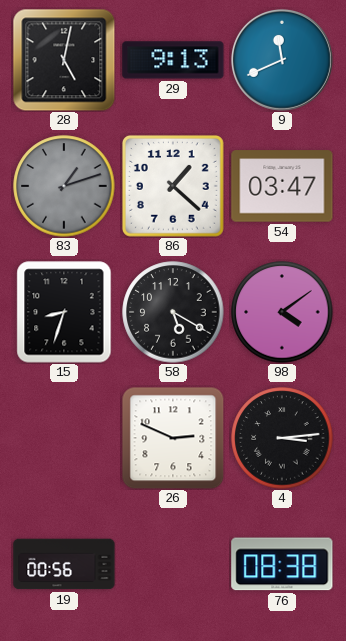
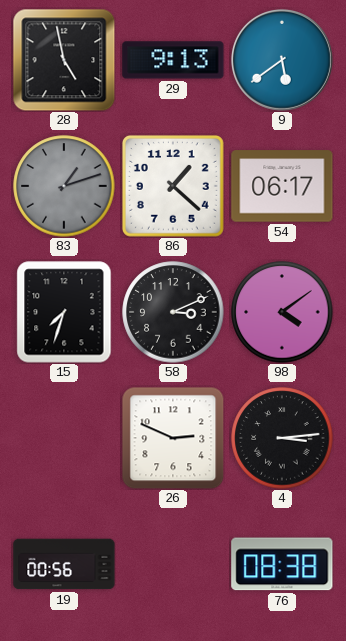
28: 5:02 -> 4:58
9: 11:41 -> 5:39
54: 03:47 -> 06:17
15: 8:33 -> 7:33
58: 5:20 -> 3:11
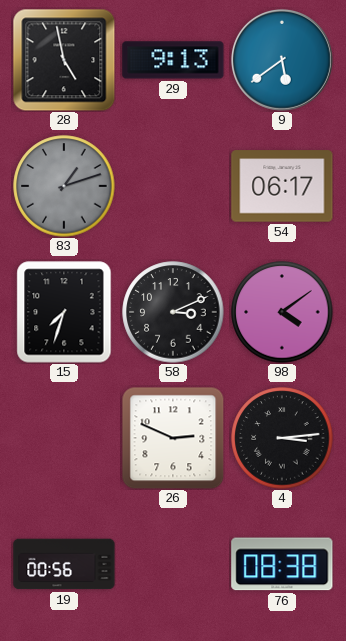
86: 1:22 -> none
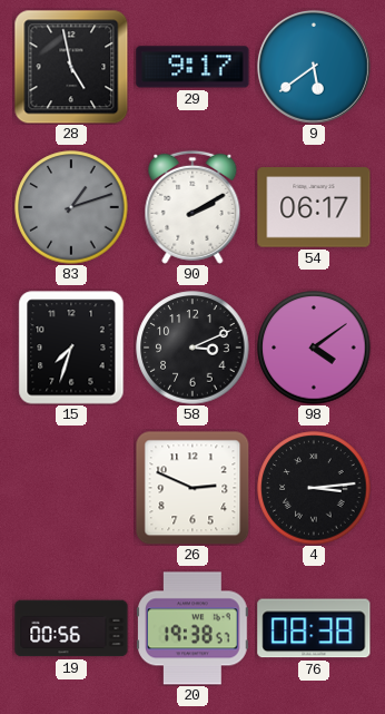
29: 9:13 -> 9:17
90: none -> 2:10
20: none -> 19:38
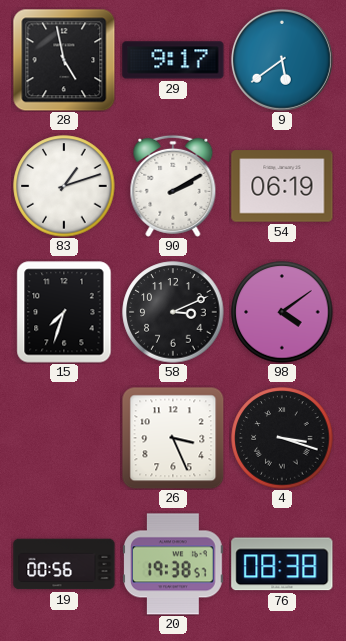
83 dial: grey -> white
54: 06:17 -> 06:19
26: 2:49 -> 3:26
4: 3:14 -> 3:18
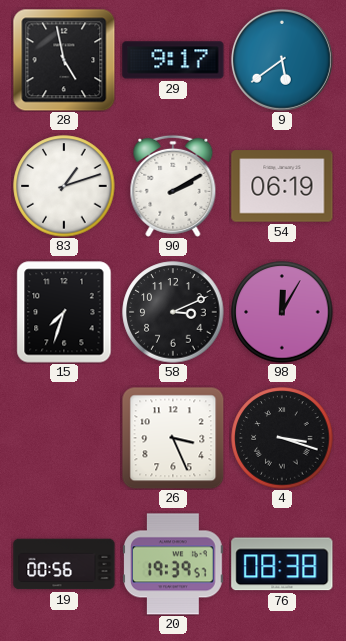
98: 4:09 -> 12:05
20: 19:38 -> 19:39
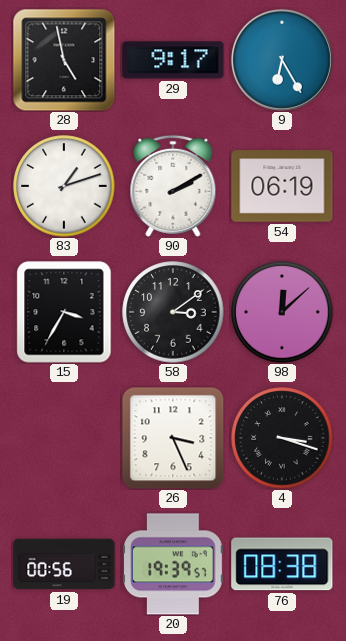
9: 5:39 -> 6:25
15: 7:33 -> 3:35
58: 3:11 -> 3:09
98: 12:05 -> 12:08
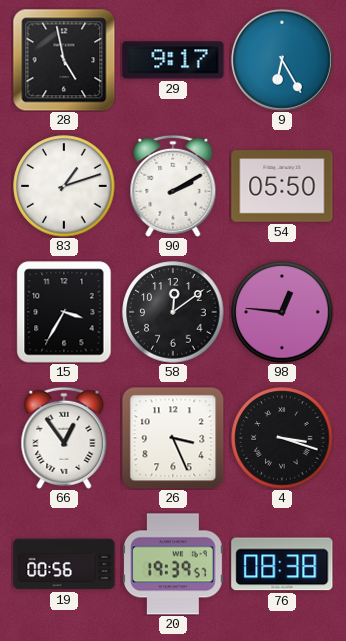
54: 06:19 -> 05:50
58: 3:09 -> 12:09
98: 12:08 -> 12:46
66: none -> 12:54
